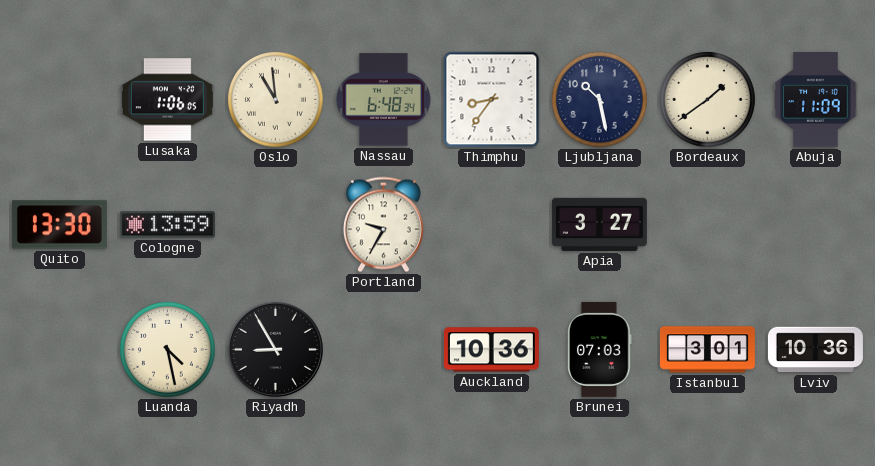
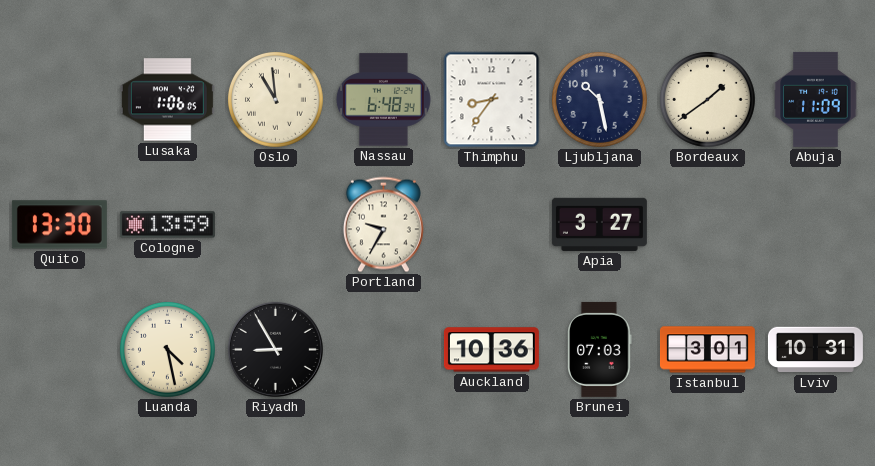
Lviv: 10:36 -> 10:31
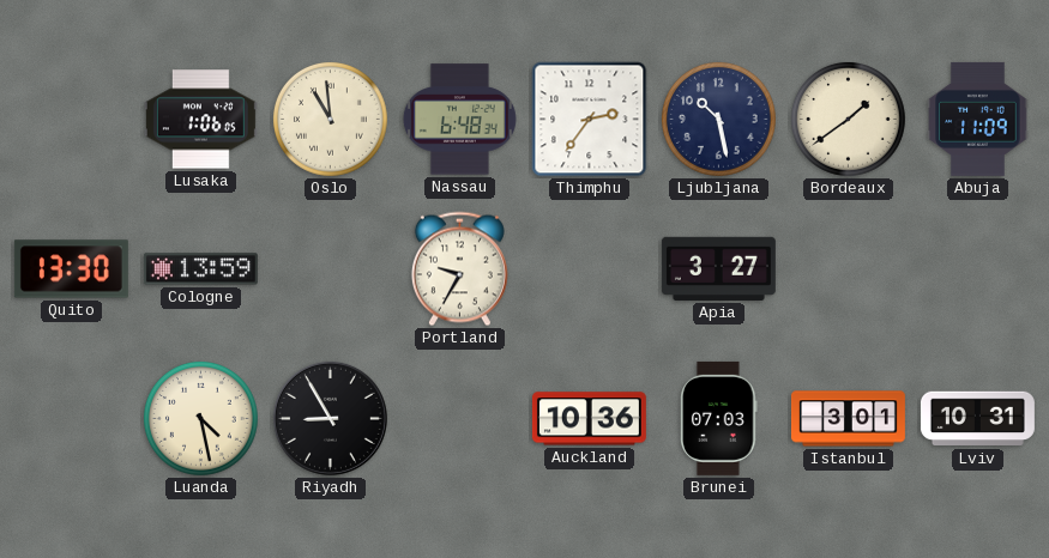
Thimphu: 8:36 -> 2:36
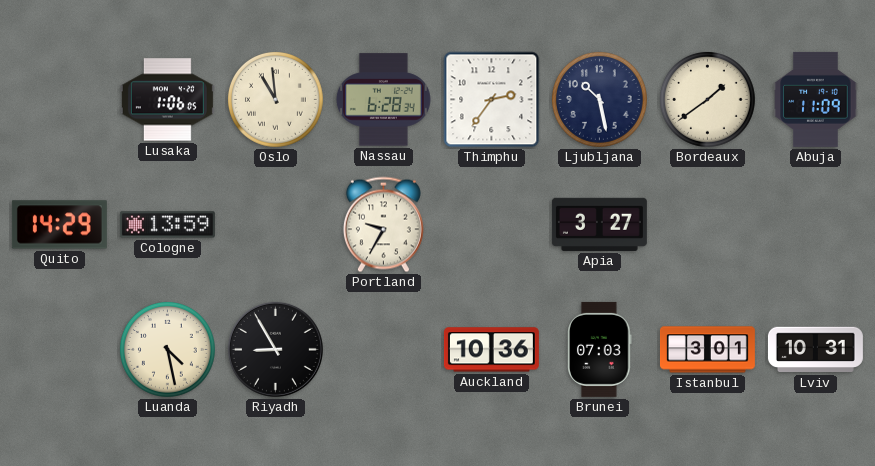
Nassau: 6:48 -> 6:28
Quito: 13:30 -> 14:29
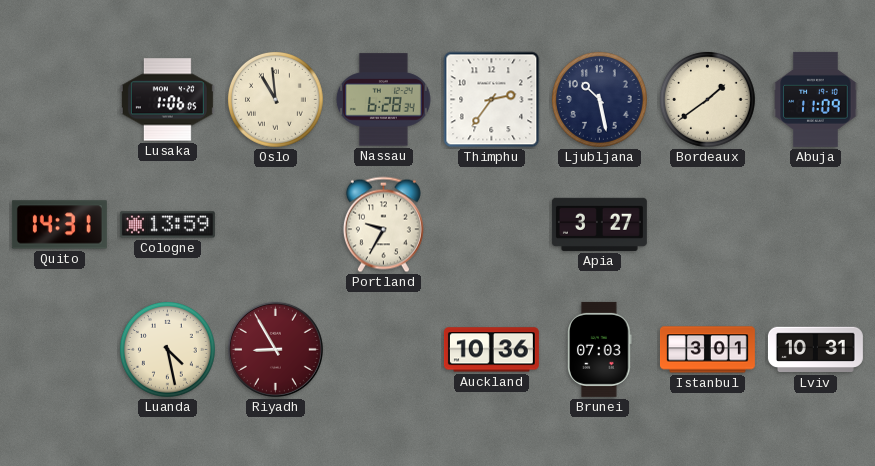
Quito: 14:29 -> 14:31
Riyadh dial: black -> burgundy
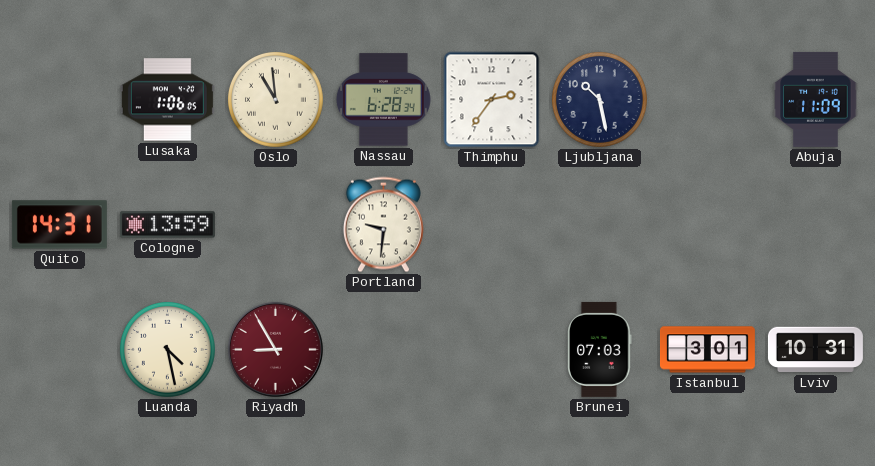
Bordeaux: 1:39 -> none
Portland: 9:35 -> 9:31
Apia: 3:27 -> none
Auckland: 10:36 -> none
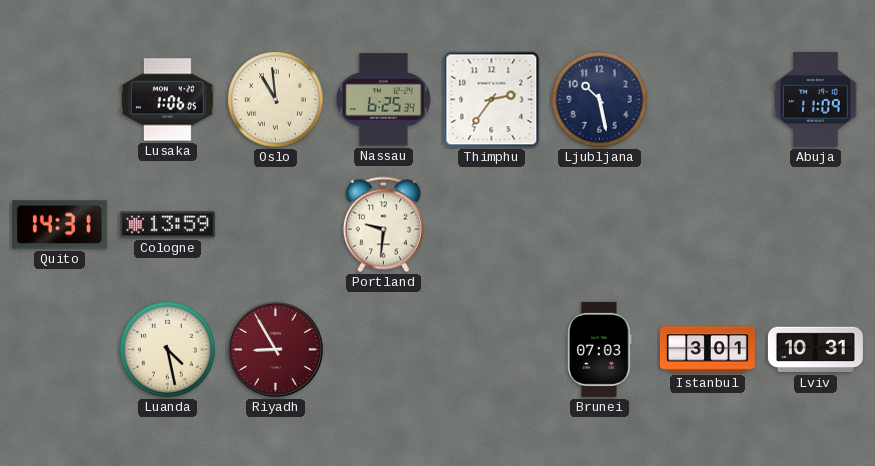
Nassau: 6:28 -> 6:25
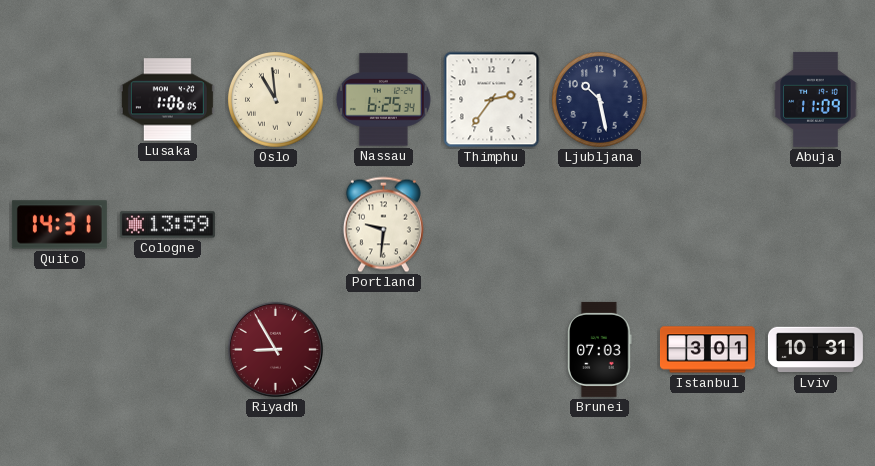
Luanda: 4:28 -> none
